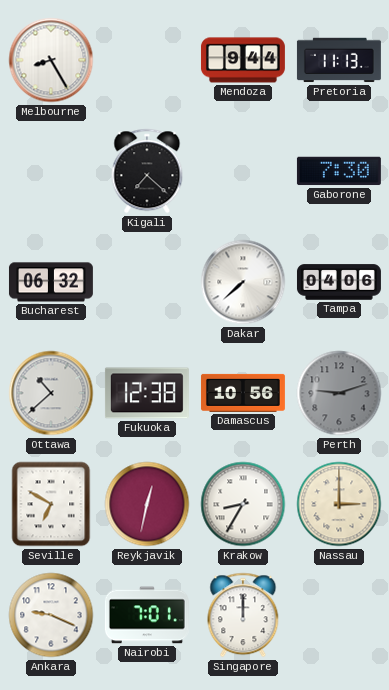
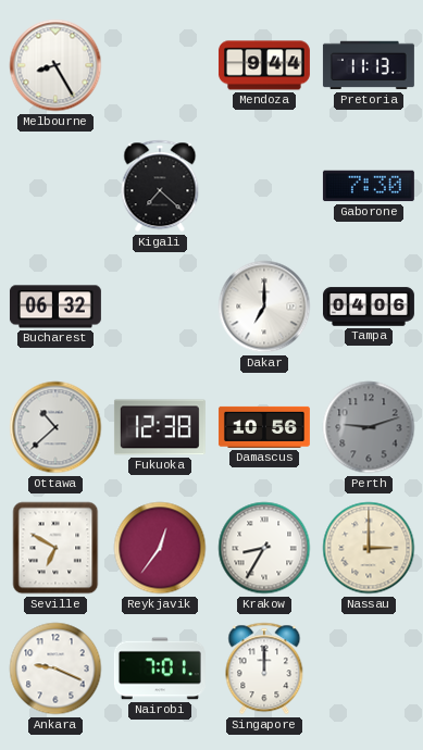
Dakar: 7:38 -> 7:00
Reykjavik: 12:32 -> 12:36
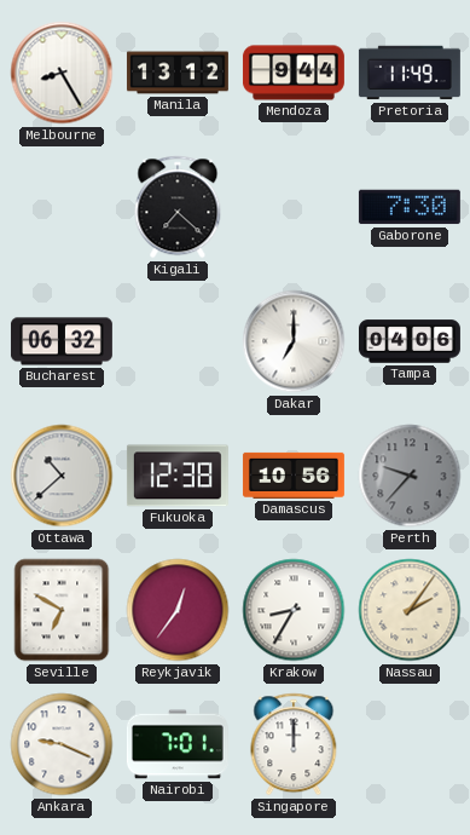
Manila: none -> 13:12
Pretoria: 11:13 -> 11:49
Perth: 9:12 -> 9:37
Nassau: 3:00 -> 2:06
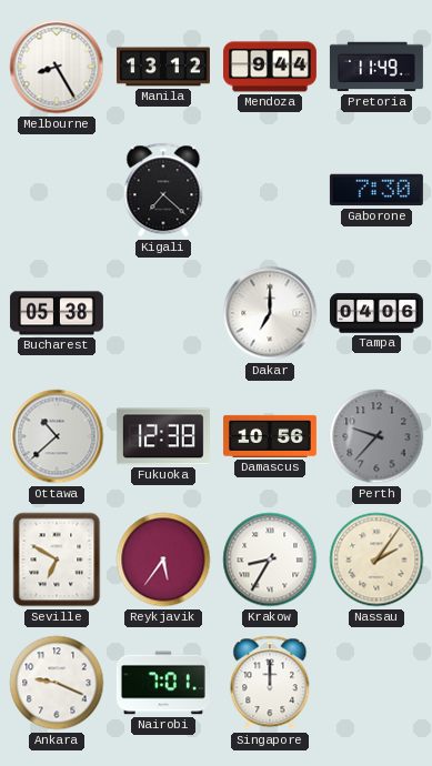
Bucharest: 06:32 -> 05:38
Reykjavik: 12:36 -> 5:36
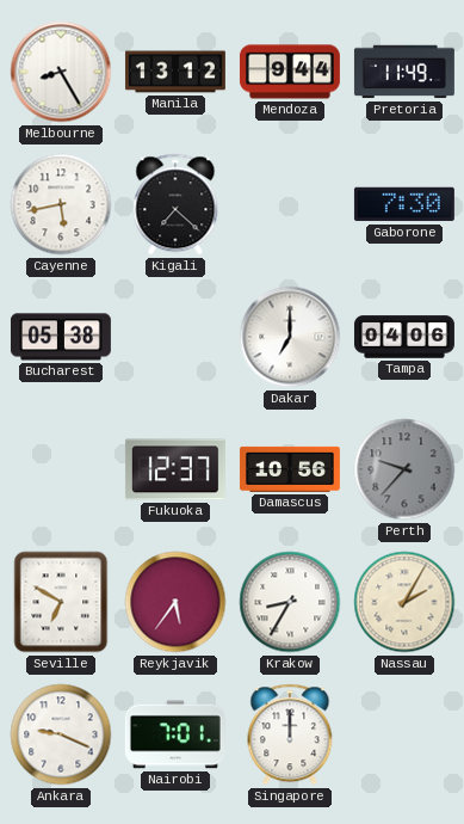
Cayenne: none -> 5:43
Ottawa: 10:38 -> none
Fukuoka: 12:38 -> 12:37
Nassau: 2:06 -> 2:05
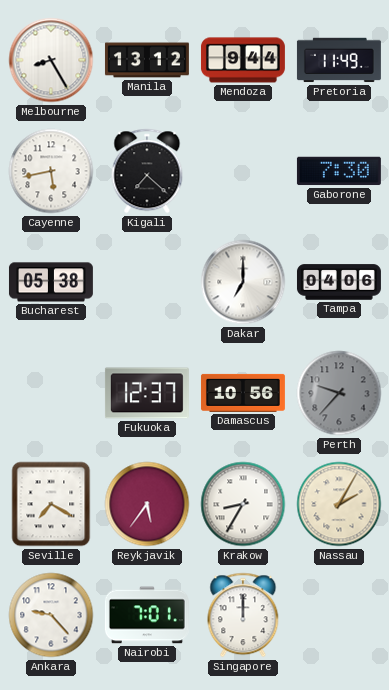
Seville: 6:50 -> 7:20
Ankara: 9:19 -> 9:23
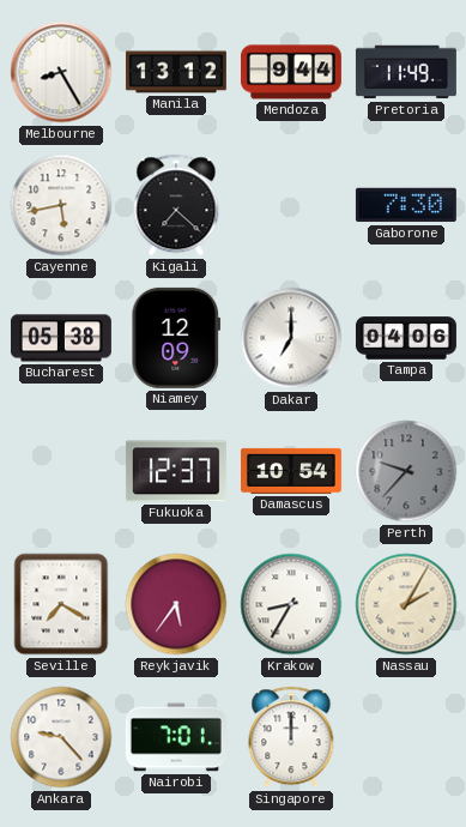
Niamey: none -> 12:09
Damascus: 10:56 -> 10:54
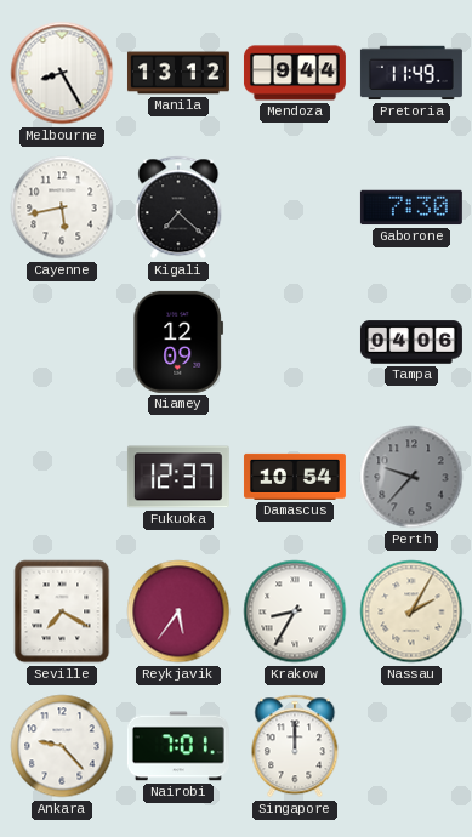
Bucharest: 05:38 -> none
Dakar: 7:00 -> none
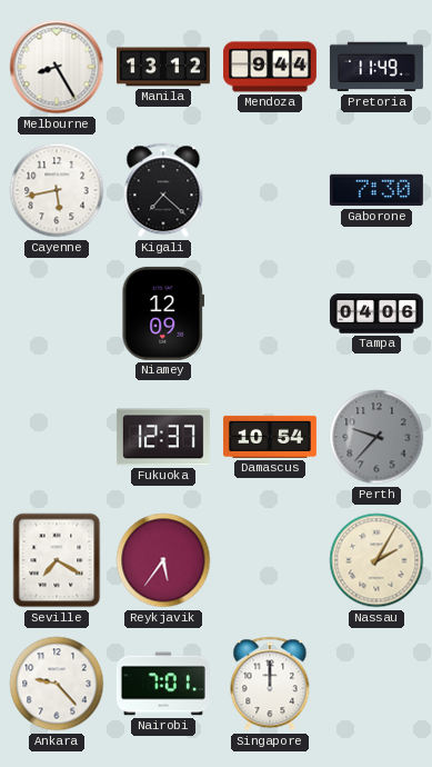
Krakow: 8:35 -> none
